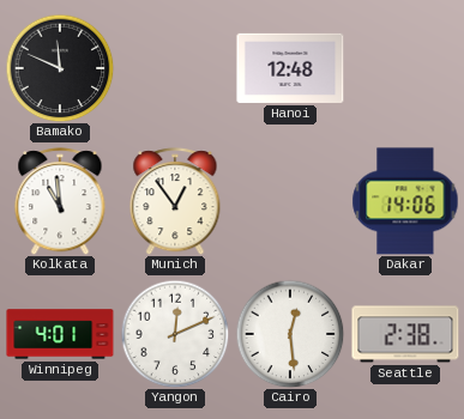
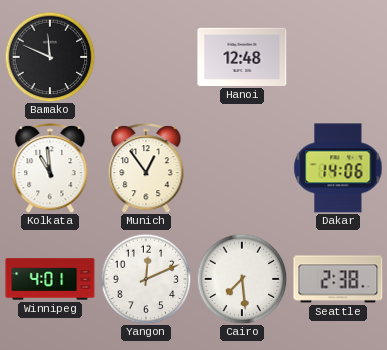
Cairo: 12:29 -> 7:29
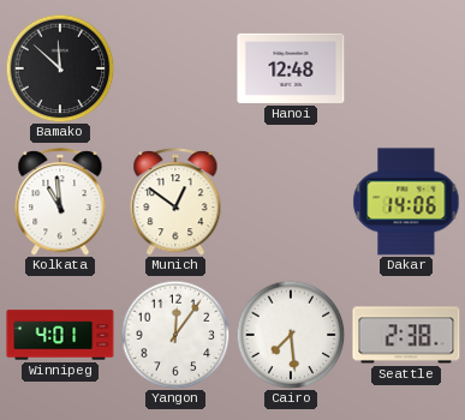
Bamako: 11:49 -> 11:52
Munich: 12:54 -> 12:51
Yangon: 12:11 -> 12:06
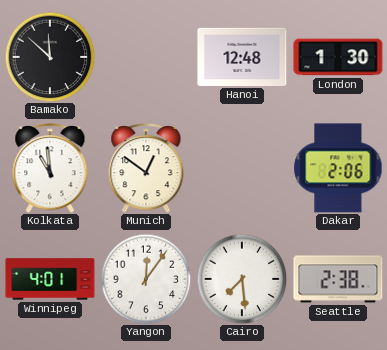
London: none -> 1:30
Dakar: 14:06 -> 2:06
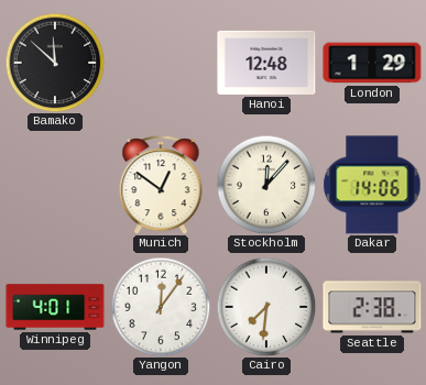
London: 1:30 -> 1:29
Kolkata: 10:59 -> none
Stockholm: none -> 12:07
Dakar: 2:06 -> 14:06
Cairo: 7:29 -> 7:31
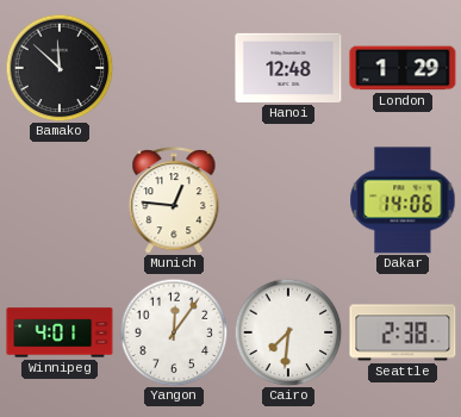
Munich: 12:51 -> 12:46
Stockholm: 12:07 -> none
